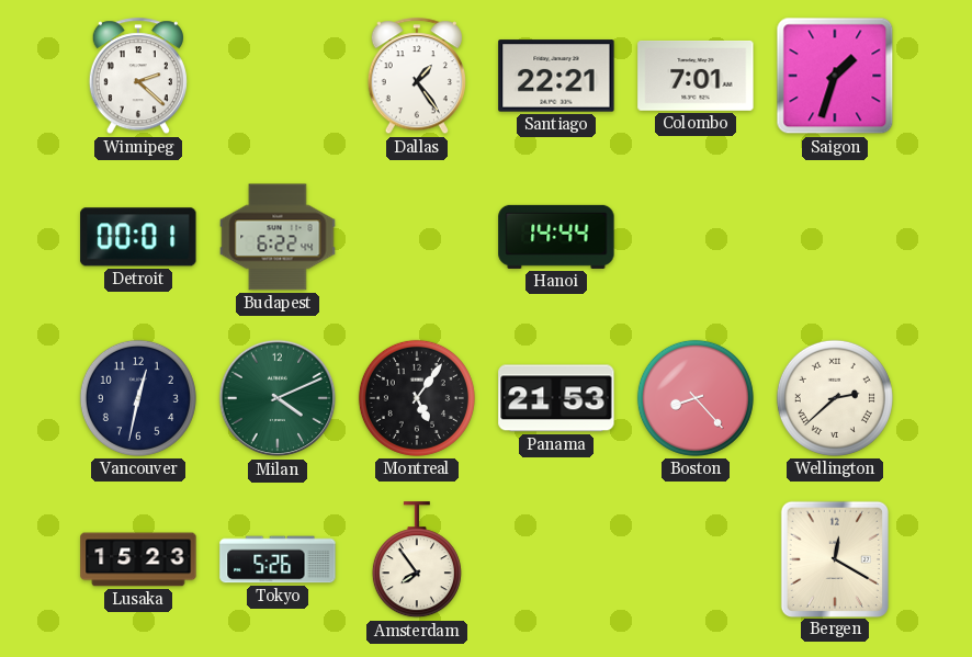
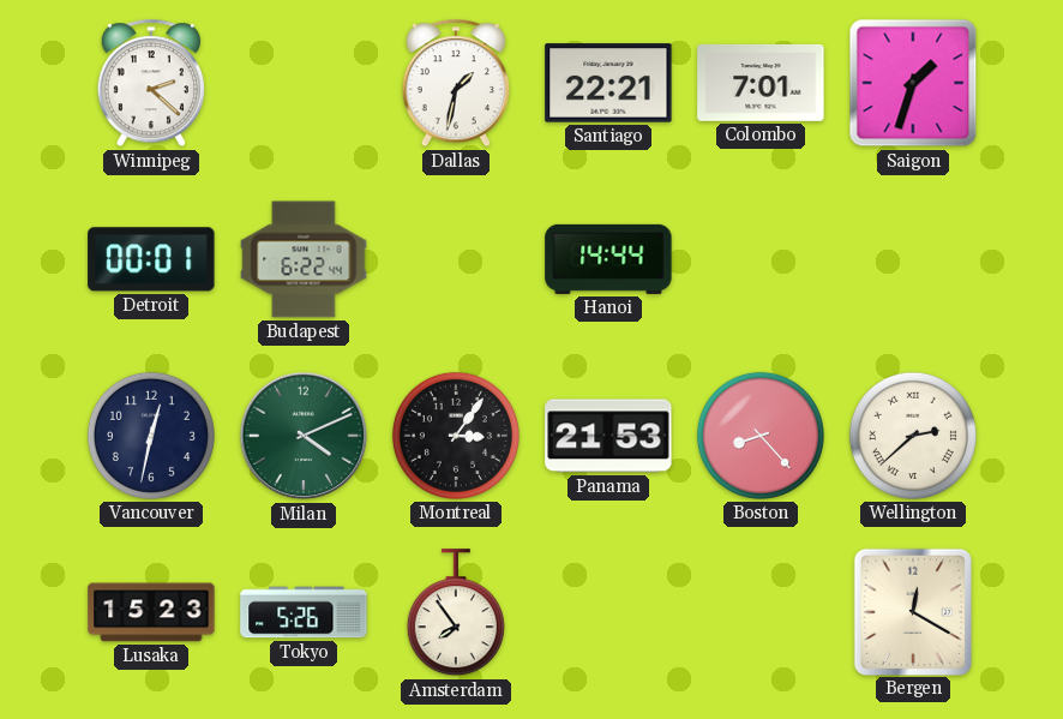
Dallas: 1:24 -> 1:32
Montreal: 5:06 -> 3:06
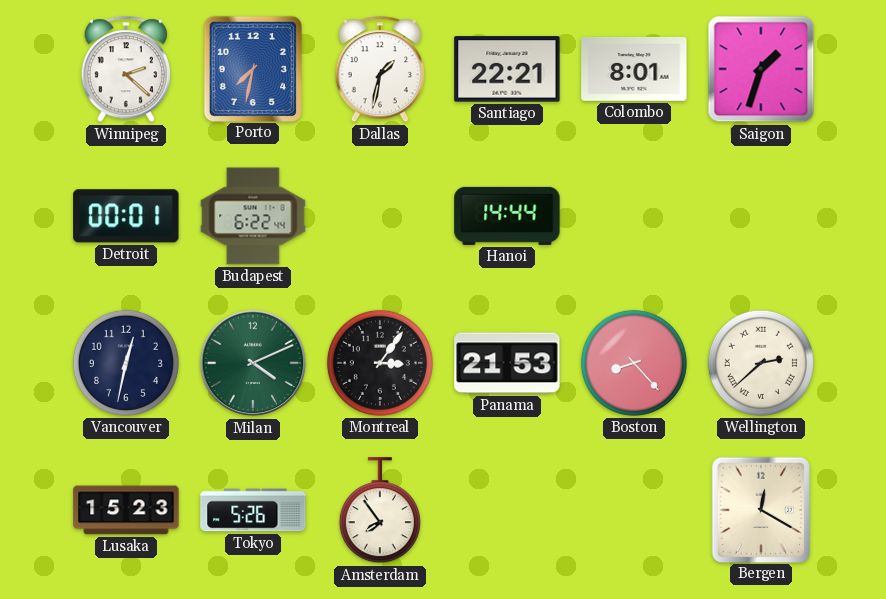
Porto: none -> 7:32
Colombo: 7:01 -> 8:01
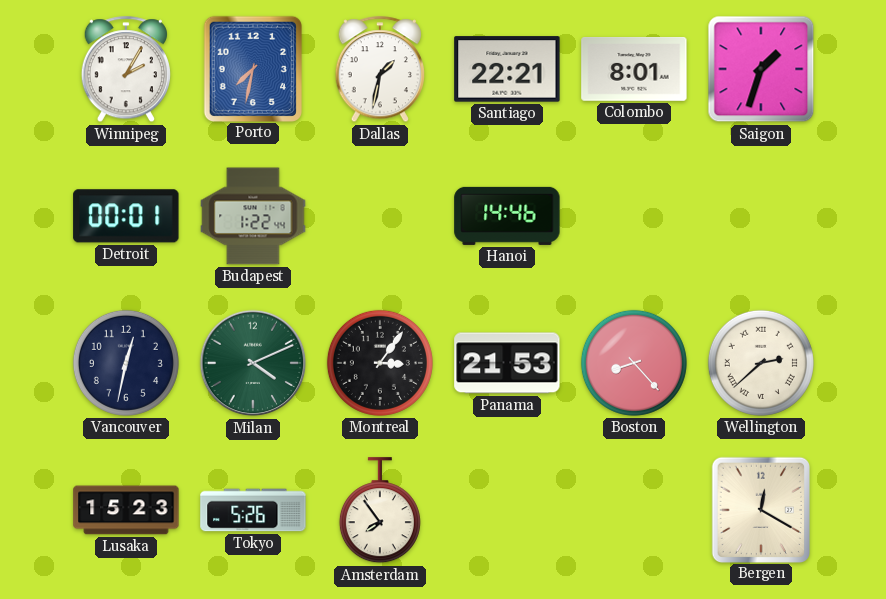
Winnipeg: 2:22 -> 2:05
Budapest: 6:22 -> 1:22
Hanoi: 14:44 -> 14:46
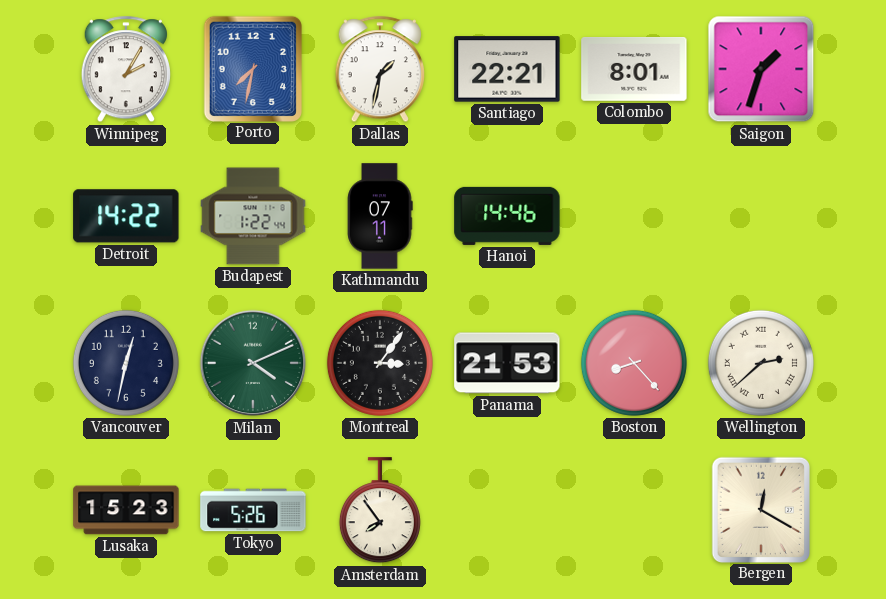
Detroit: 00:01 -> 14:22
Kathmandu: none -> 07:11
